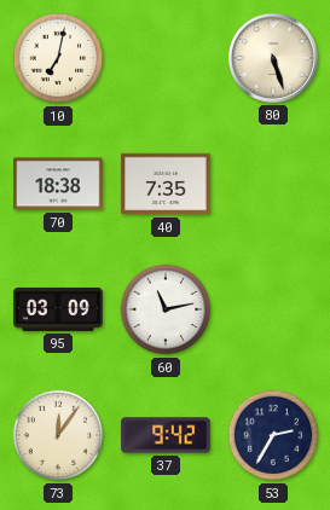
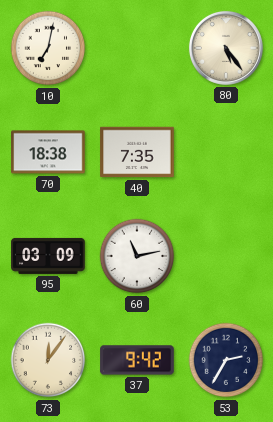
80: 5:27 -> 5:24
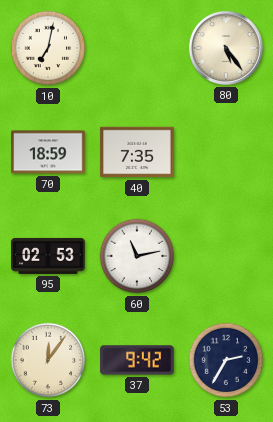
70: 18:38 -> 18:59
95: 03:09 -> 02:53
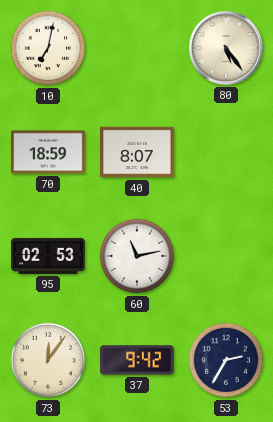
40: 7:35 -> 8:07
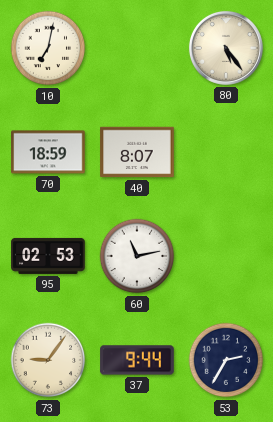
73: 12:06 -> 9:06
37: 9:42 -> 9:44
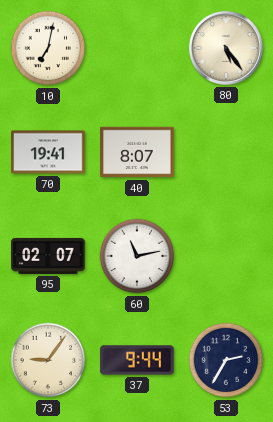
70: 18:59 -> 19:41
95: 02:53 -> 02:07
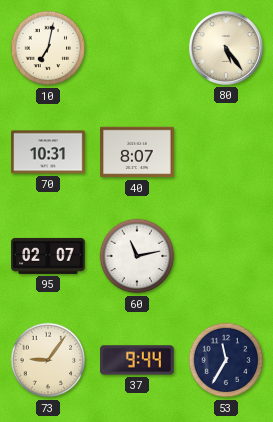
70: 19:41 -> 10:31
53: 2:35 -> 11:35
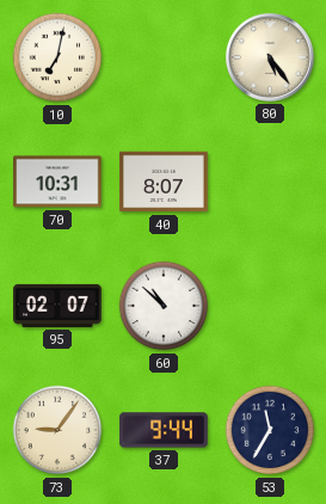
60: 11:13 -> 10:52
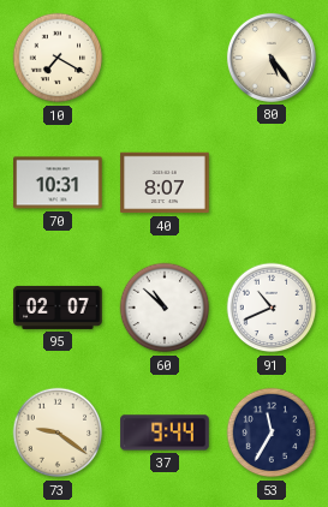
10: 7:02 -> 7:20
91: none -> 10:41
73: 9:06 -> 9:21
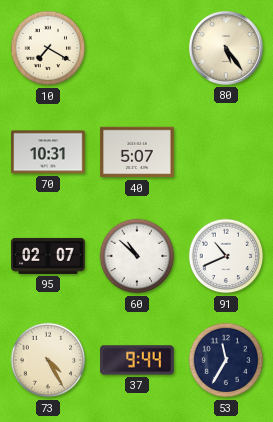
40: 8:07 -> 5:07
73: 9:21 -> 4:25
